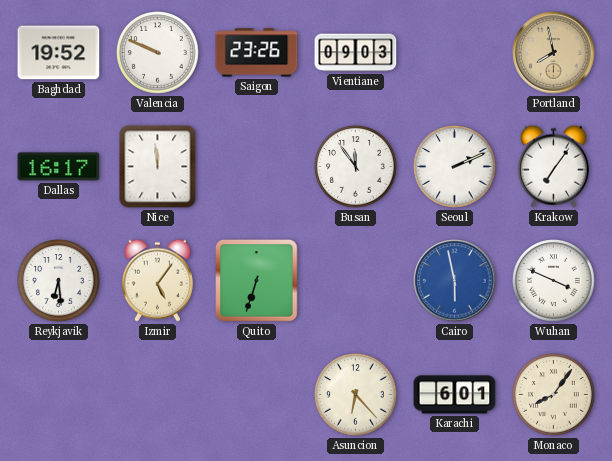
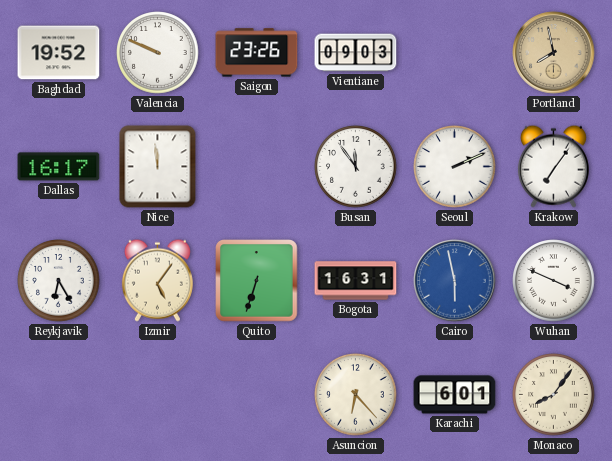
Reykjavik: 6:29 -> 6:25
Bogota: none -> 16:31
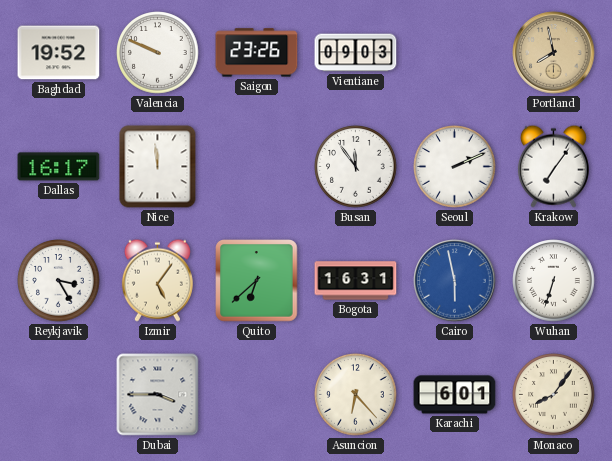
Reykjavik: 6:25 -> 3:25
Quito: 6:33 -> 6:38
Wuhan: 3:49 -> 6:33
Dubai: none -> 3:45
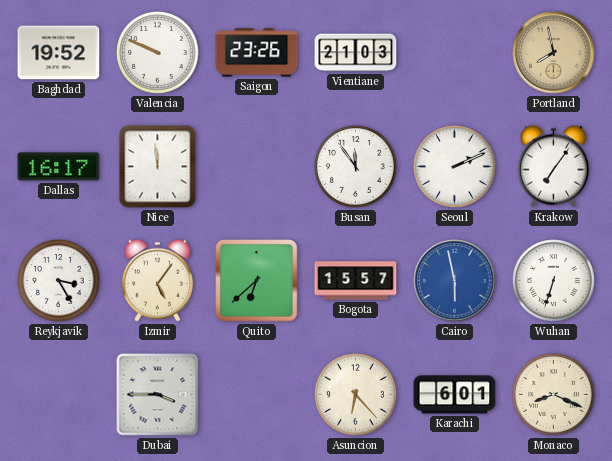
Vientiane: 09:03 -> 21:03
Bogota: 16:31 -> 15:57
Monaco: 8:06 -> 8:19
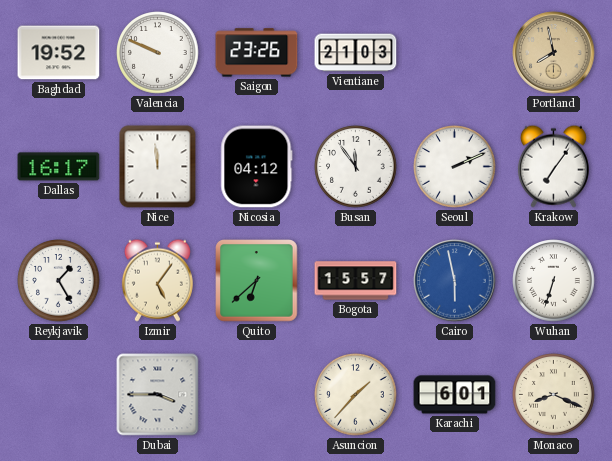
Nicosia: none -> 04:12
Reykjavik: 3:25 -> 1:25
Asuncion: 6:23 -> 1:37
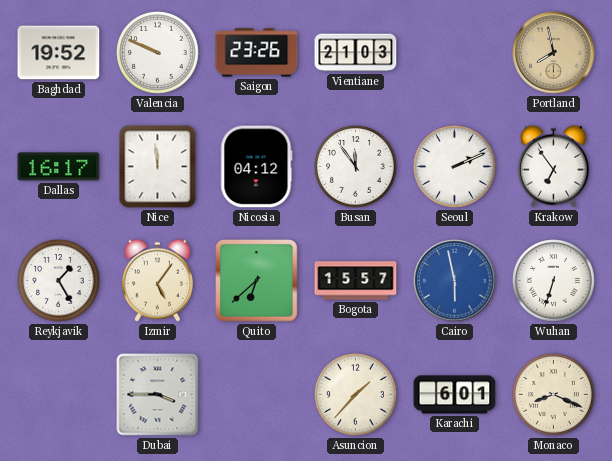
Krakow: 7:06 -> 6:54
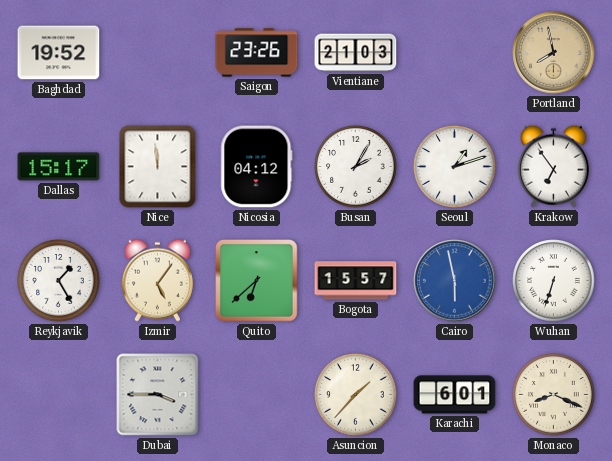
Valencia: 9:49 -> none
Dallas: 16:17 -> 15:17
Busan: 11:54 -> 2:05
Seoul: 2:11 -> 1:12
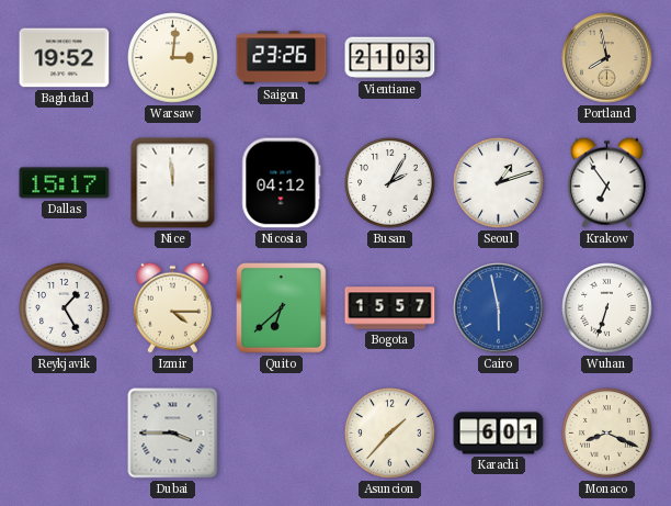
Warsaw: none -> 3:01
Izmir: 5:06 -> 4:15
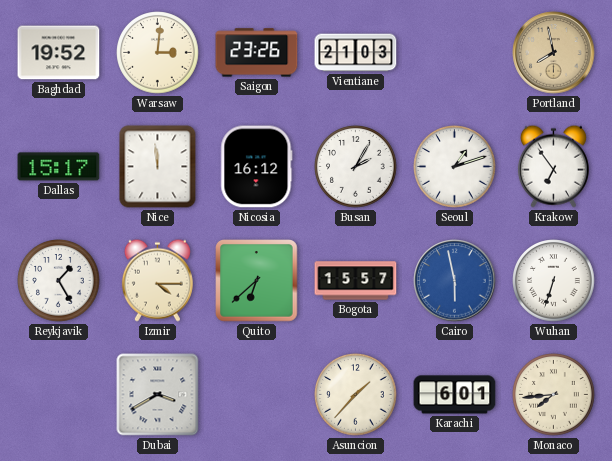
Nicosia: 04:12 -> 16:12
Dubai: 3:45 -> 3:40
Monaco: 8:19 -> 7:44
